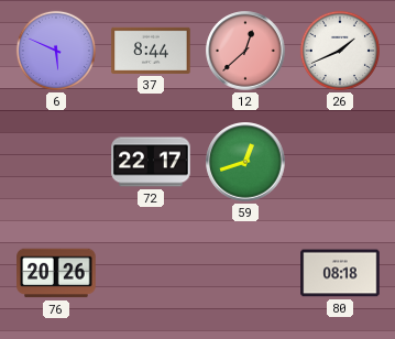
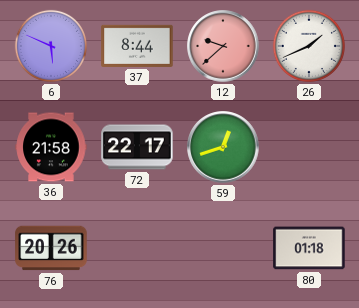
12: 12:38 -> 9:38
36: none -> 21:58
80: 08:18 -> 01:18
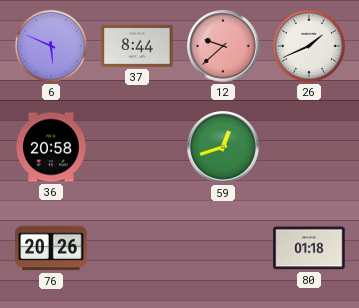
36: 21:58 -> 20:58
72: 22:17 -> none
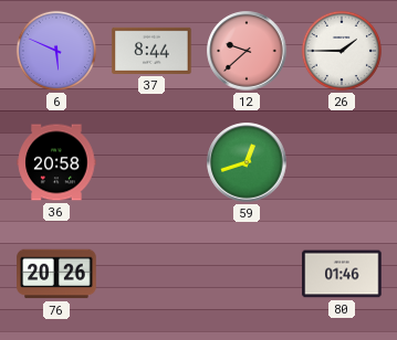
26: 1:41 -> 1:45
80: 01:18 -> 01:46
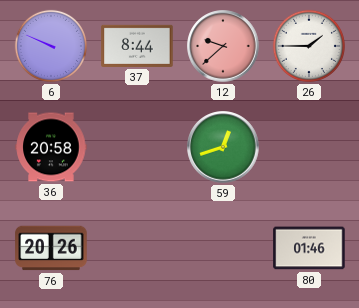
6: 5:49 -> 9:49
